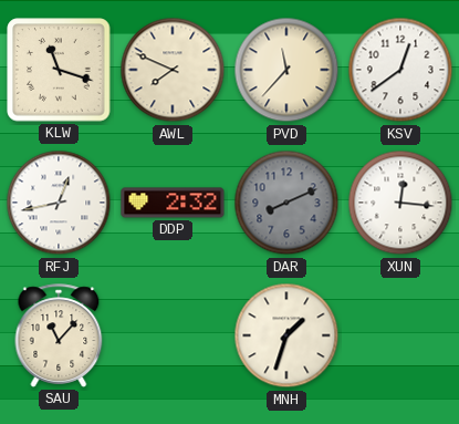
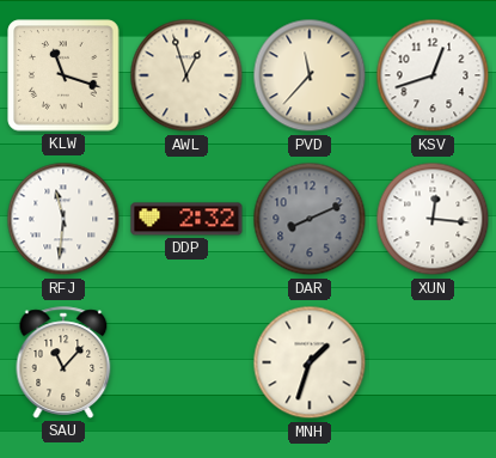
AWL: 7:49 -> 12:57
KSV: 12:39 -> 12:42
RFJ: 12:43 -> 11:31
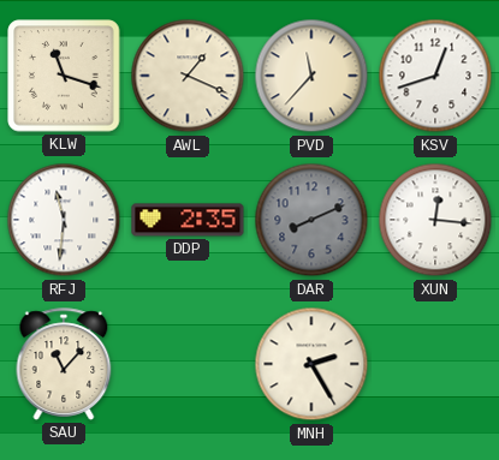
AWL: 12:57 -> 1:19
DDP: 2:32 -> 2:35
MNH: 1:33 -> 2:25
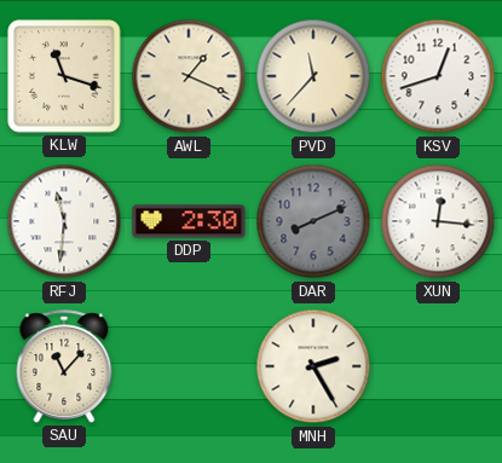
DDP: 2:35 -> 2:30
